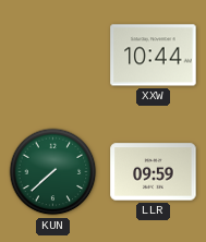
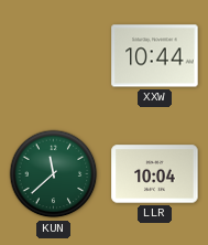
KUN: 7:38 -> 11:38
LLR: 09:59 -> 10:04
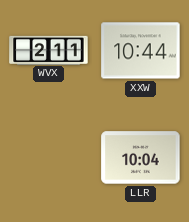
WVX: none -> 2:11
KUN: 11:38 -> none
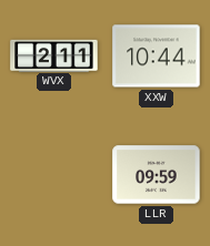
LLR: 10:04 -> 09:59
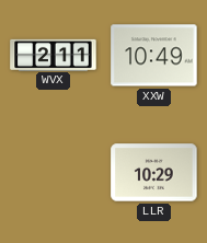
XXW: 10:44 -> 10:49
LLR: 09:59 -> 10:29
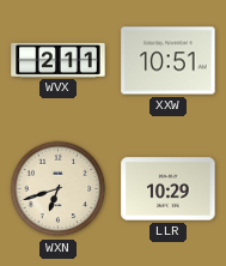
XXW: 10:49 -> 10:51
WXN: none -> 6:42
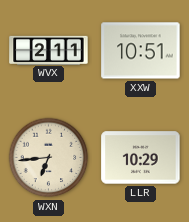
WXN: 6:42 -> 6:44
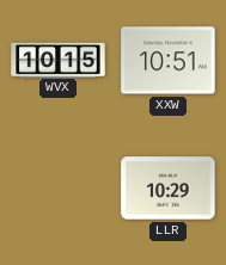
WVX: 2:11 -> 10:15
WXN: 6:44 -> none
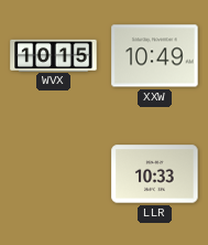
XXW: 10:51 -> 10:49
LLR: 10:29 -> 10:33
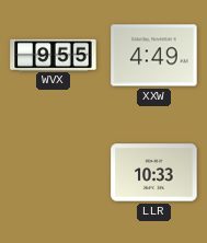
WVX: 10:15 -> 9:55
XXW: 10:49 -> 4:49
